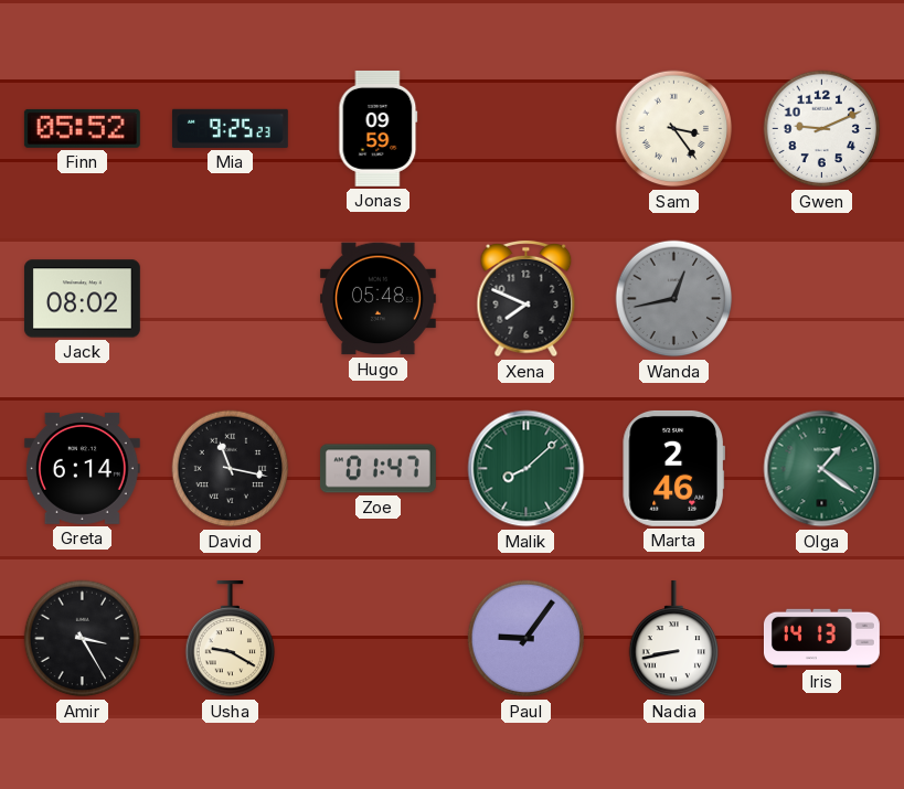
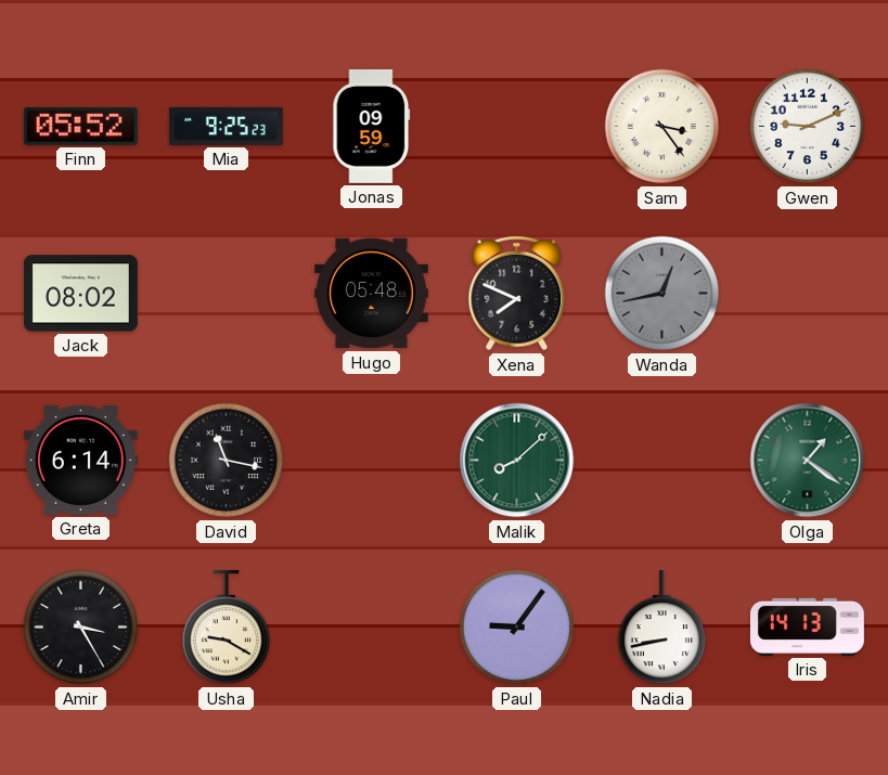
Zoe: 01:47 -> none
Marta: 2:46 -> none
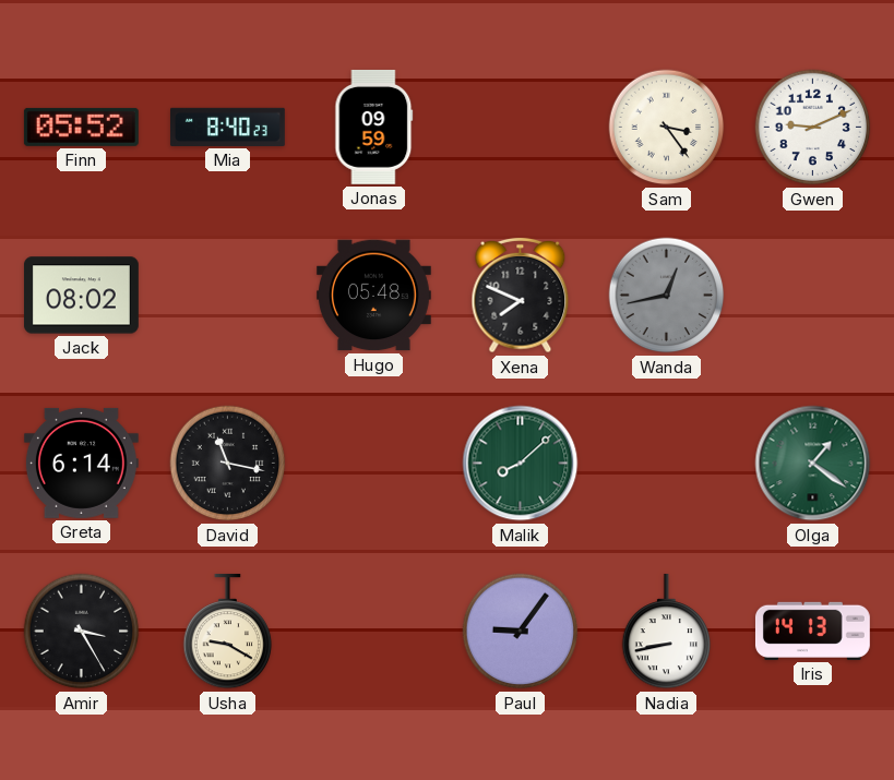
Mia: 9:25 -> 8:40
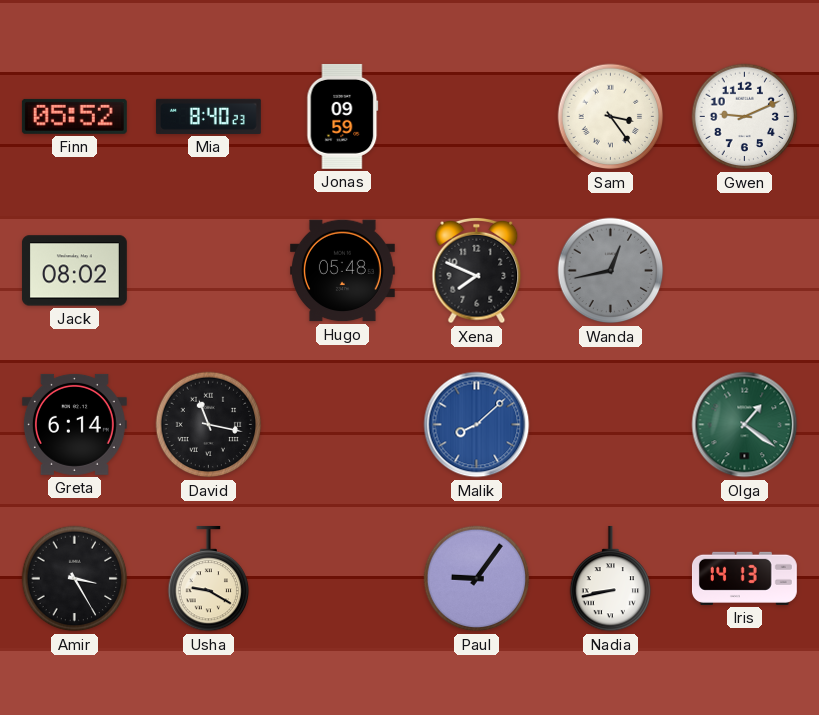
Malik dial: green -> blue
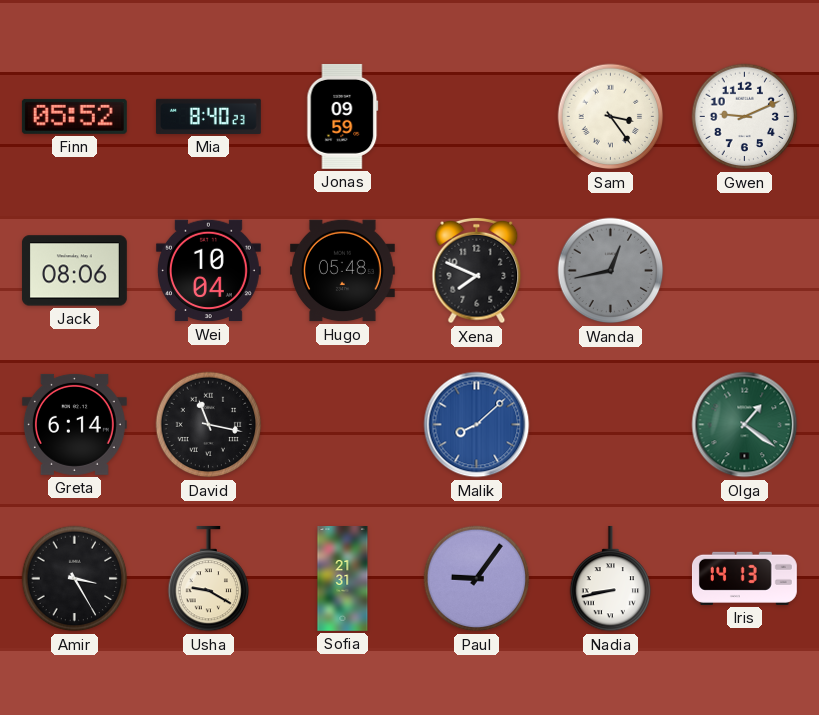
Jack: 08:02 -> 08:06
Wei: none -> 10:04
Sofia: none -> 21:31
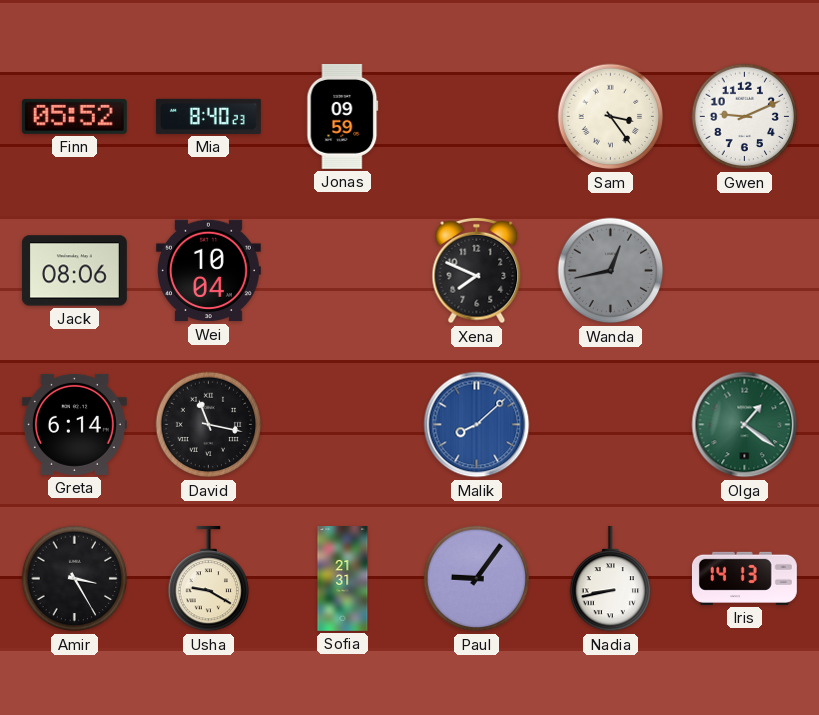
Hugo: 05:48 -> none
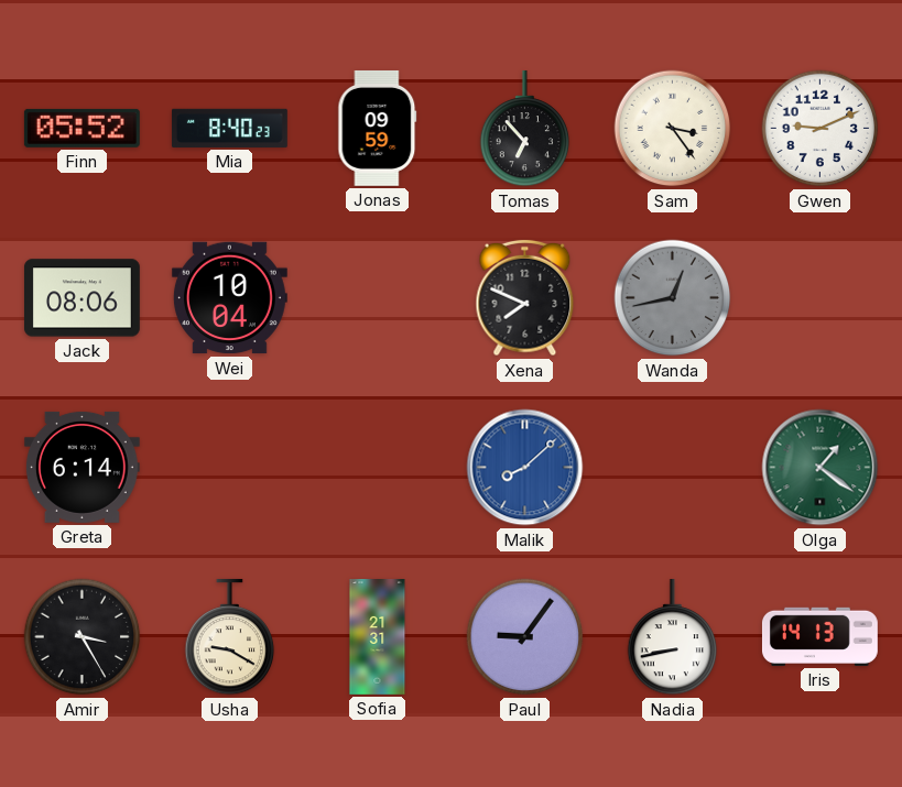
Tomas: none -> 6:53
David: 11:17 -> none
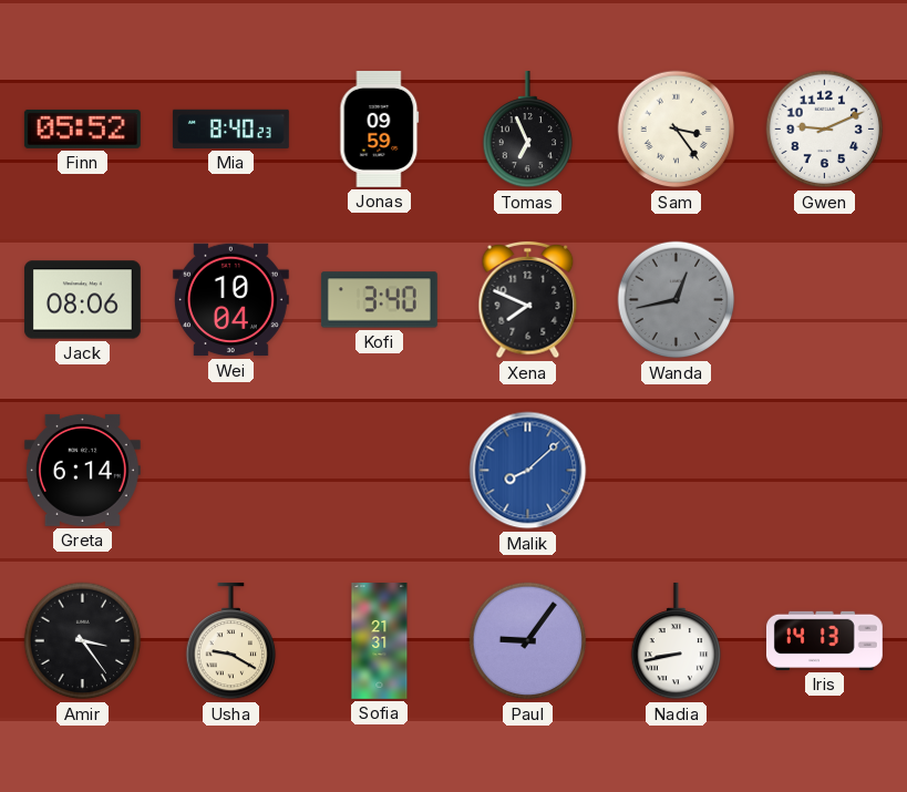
Tomas: 6:53 -> 6:56
Kofi: none -> 3:40
Olga: 1:21 -> none
Amir: 3:25 -> 3:24
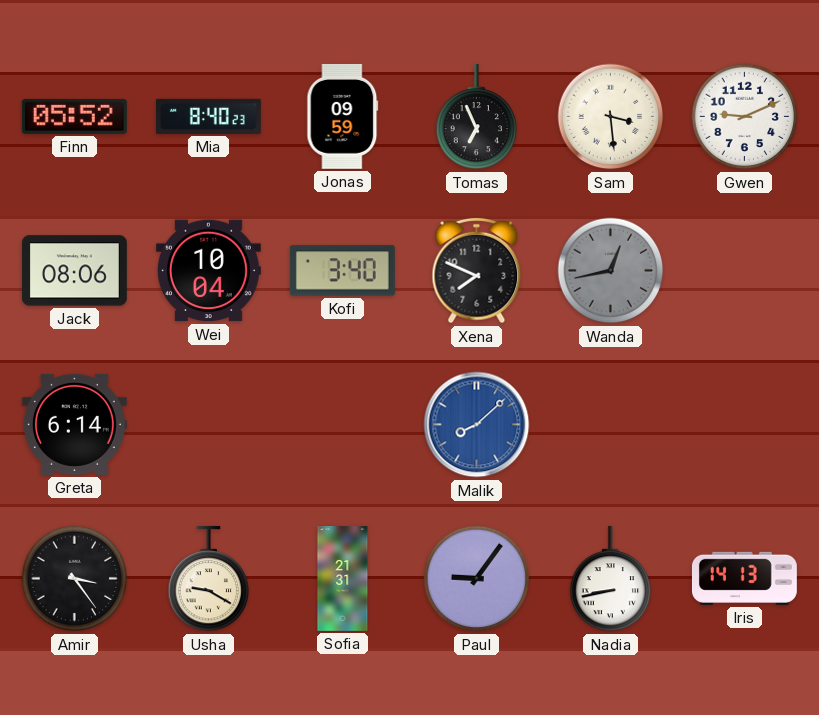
Sam: 3:24 -> 3:29
